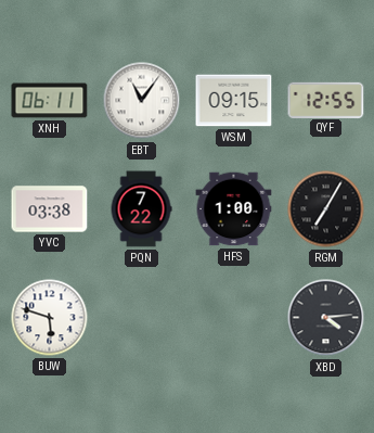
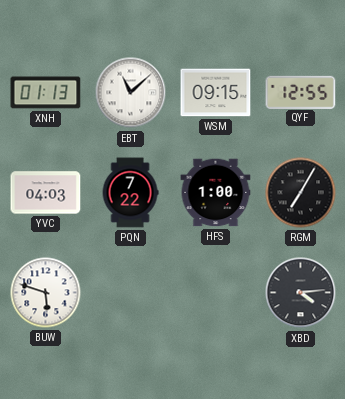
XNH: 06:11 -> 01:13
EBT: 11:06 -> 11:08
YVC: 03:38 -> 04:03
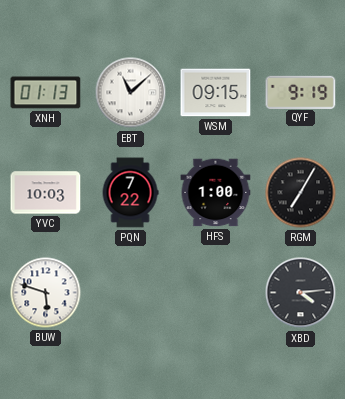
QYF: 12:55 -> 9:19
YVC: 04:03 -> 10:03
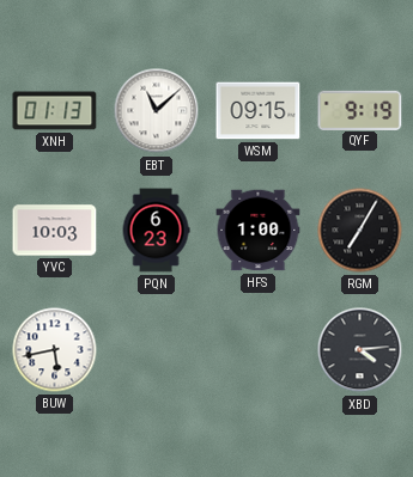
PQN: 7:22 -> 6:23
BUW: 5:48 -> 5:43
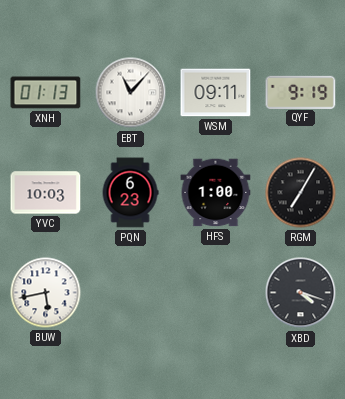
EBT: 11:08 -> 11:07
WSM: 09:15 -> 09:11
XBD: 4:14 -> 4:18
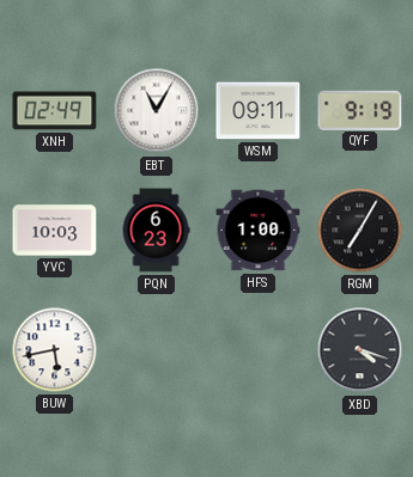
XNH: 01:13 -> 02:49
EBT: 11:07 -> 11:05
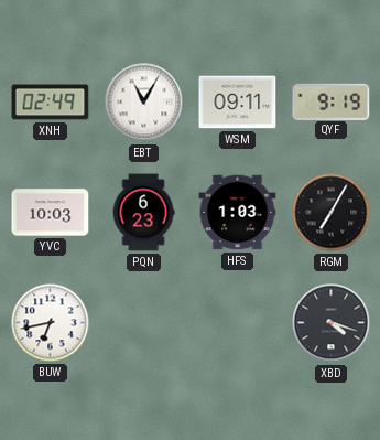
HFS: 1:00 -> 1:03
BUW: 5:43 -> 6:43
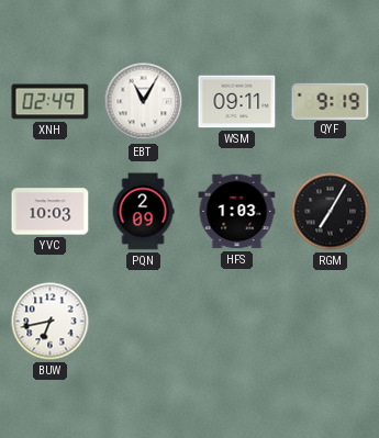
PQN: 6:23 -> 2:09
XBD: 4:18 -> none
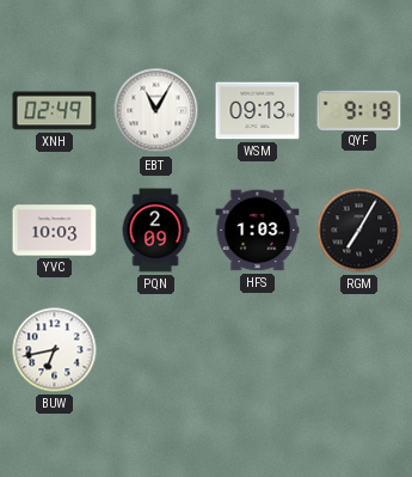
WSM: 09:11 -> 09:13
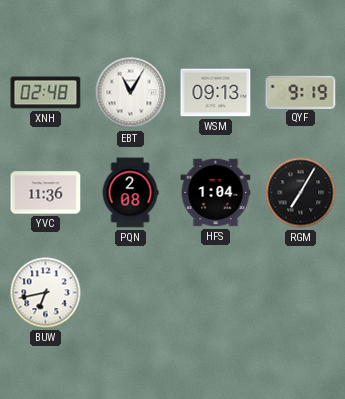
XNH: 02:49 -> 02:48
YVC: 10:03 -> 11:36
PQN: 2:09 -> 2:08
HFS: 1:03 -> 1:04
